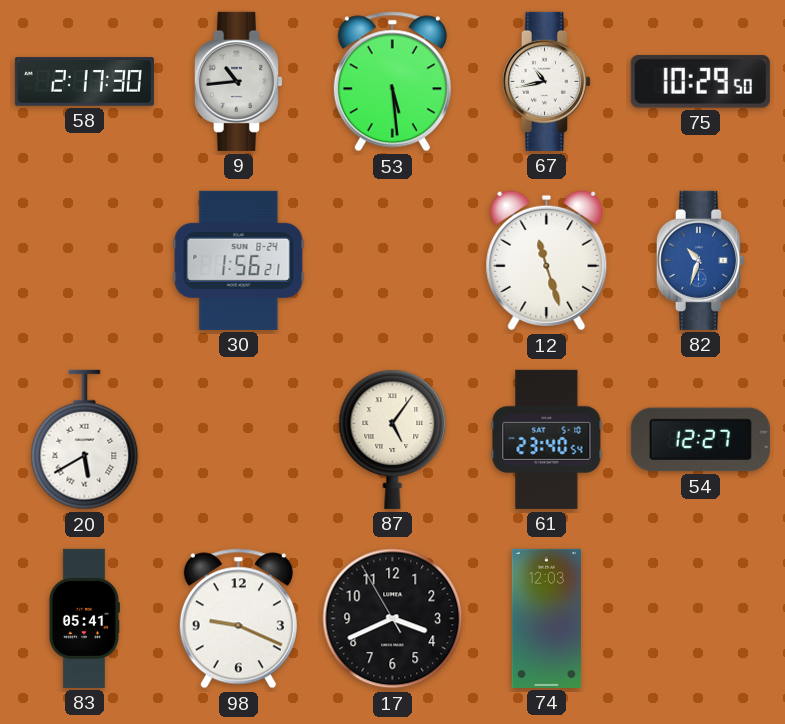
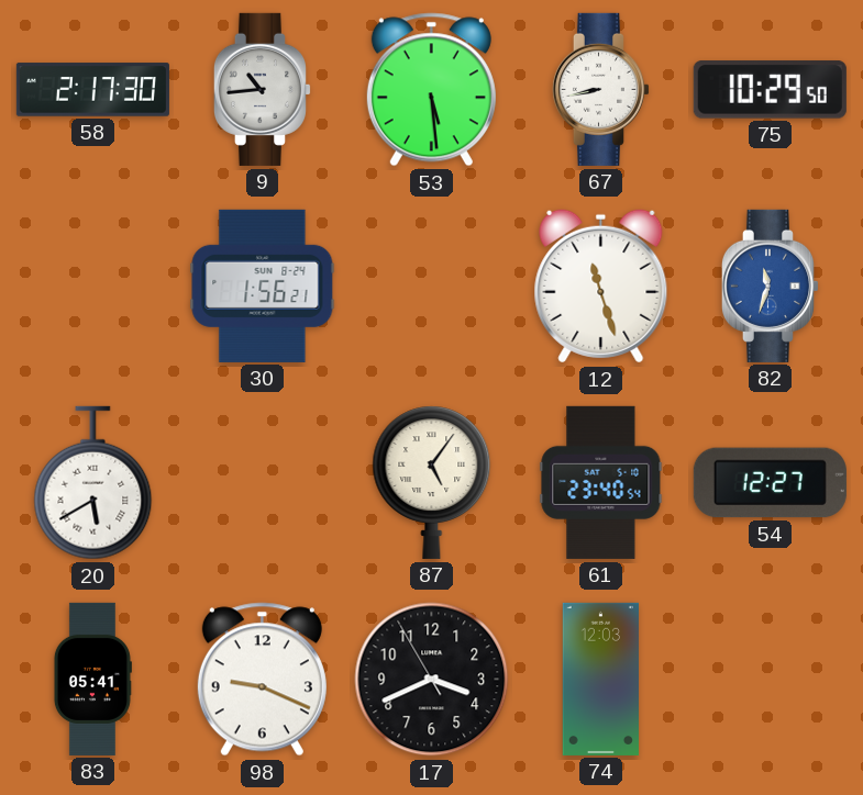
67: 10:43 -> 8:43
82: 10:33 -> 11:33
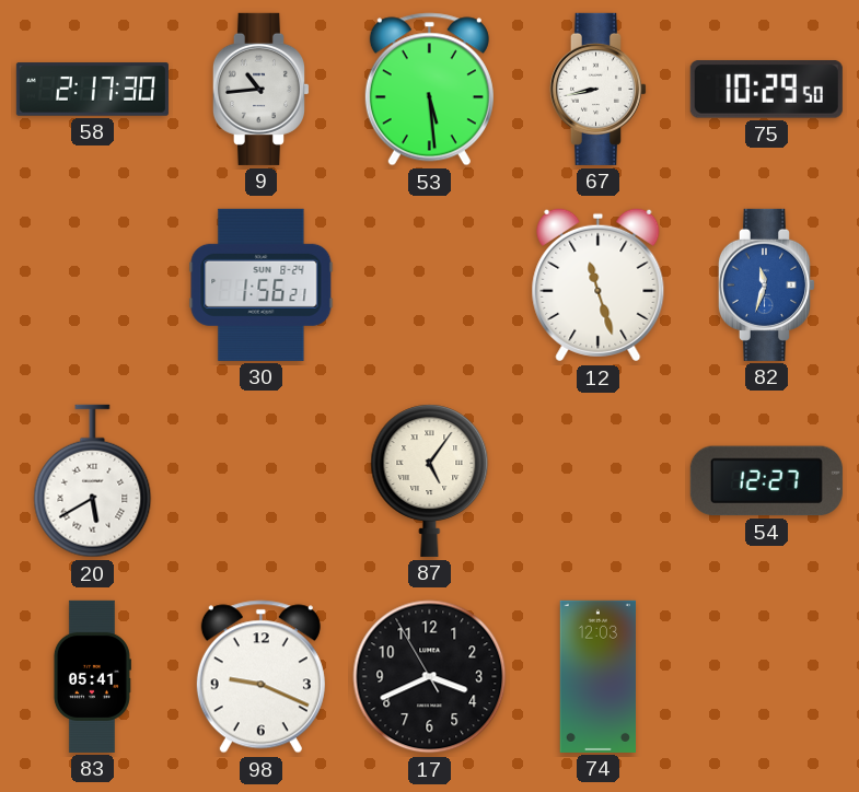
61: 23:40 -> none
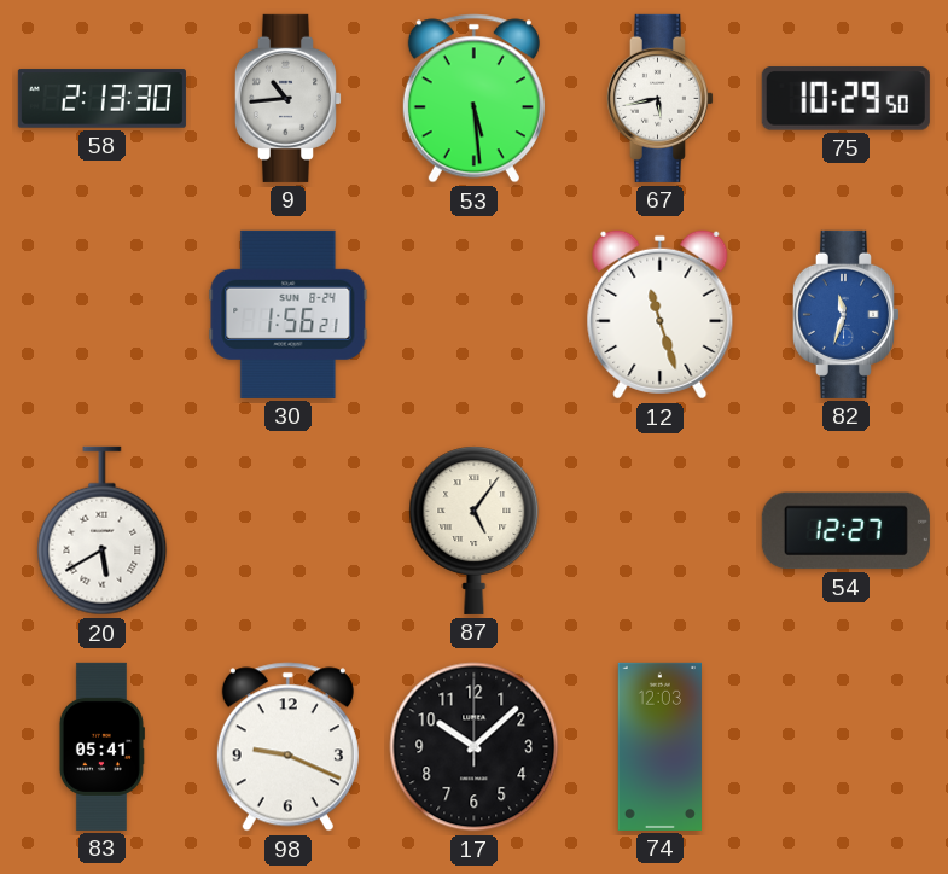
58: 2:17 -> 2:13
67: 8:43 -> 5:43
17: 3:40 -> 10:08
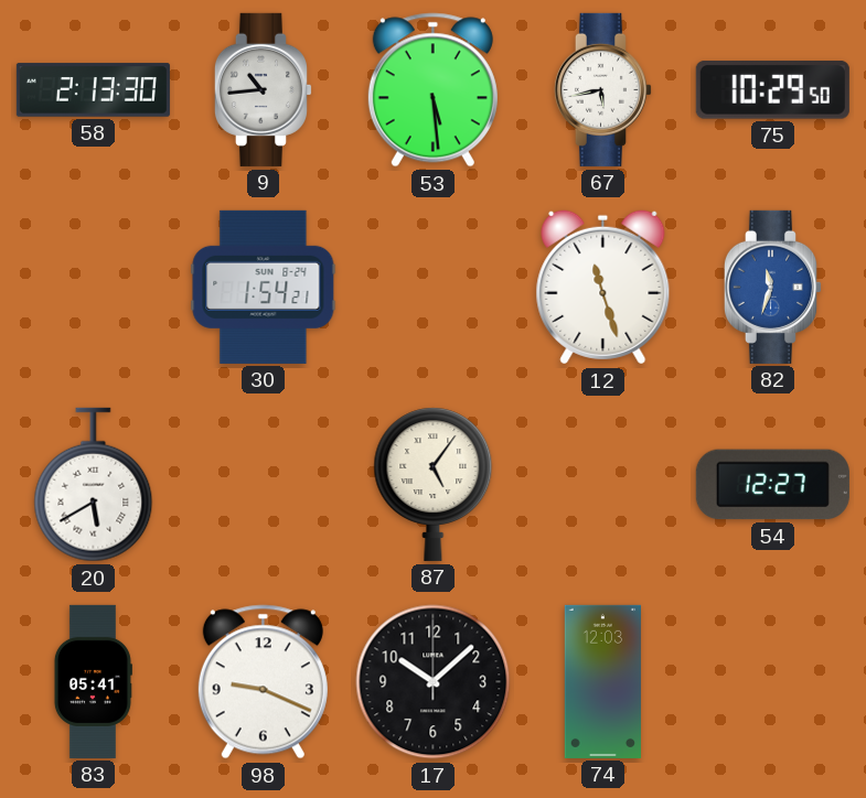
30: 1:56 -> 1:54
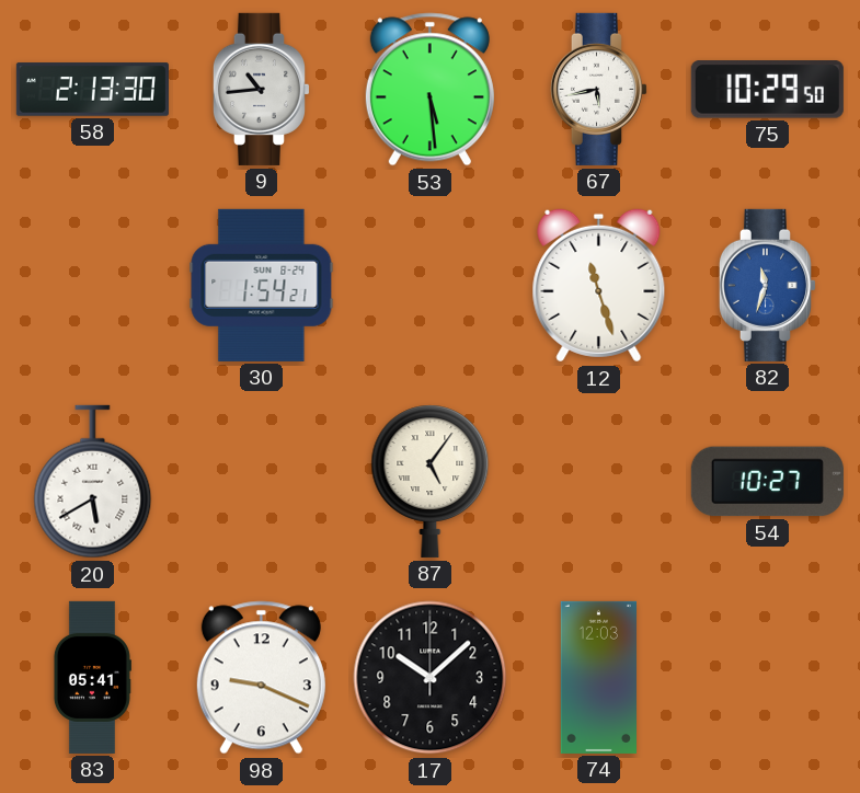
54: 12:27 -> 10:27
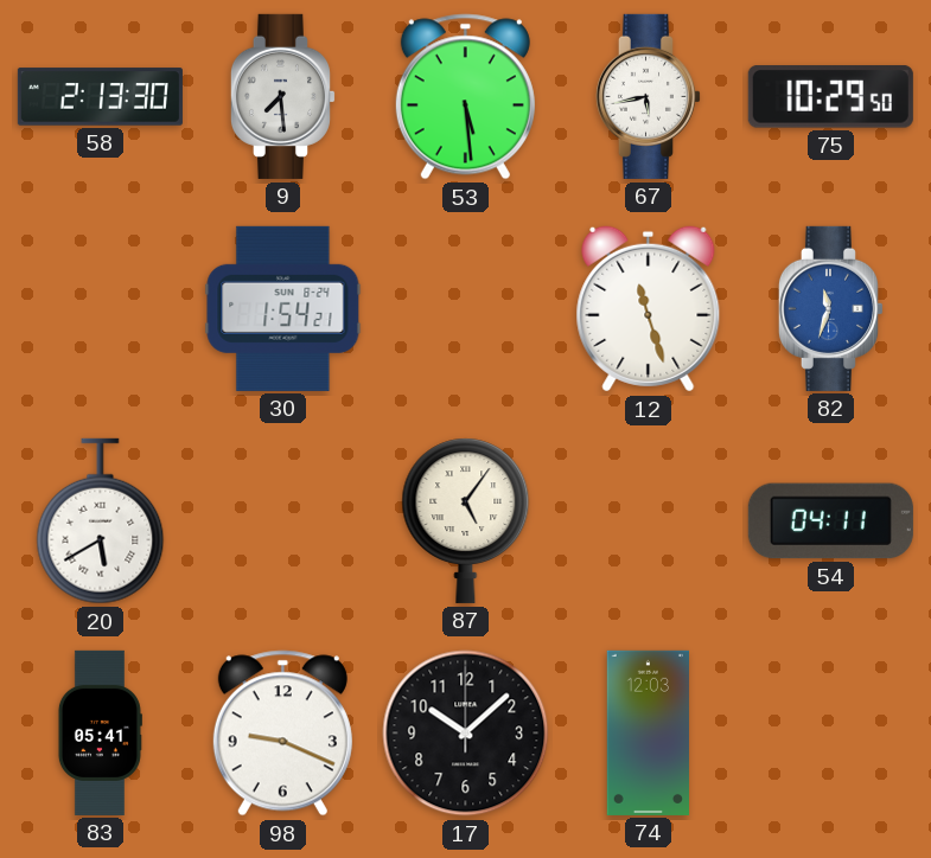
9: 10:44 -> 7:29
54: 10:27 -> 04:11
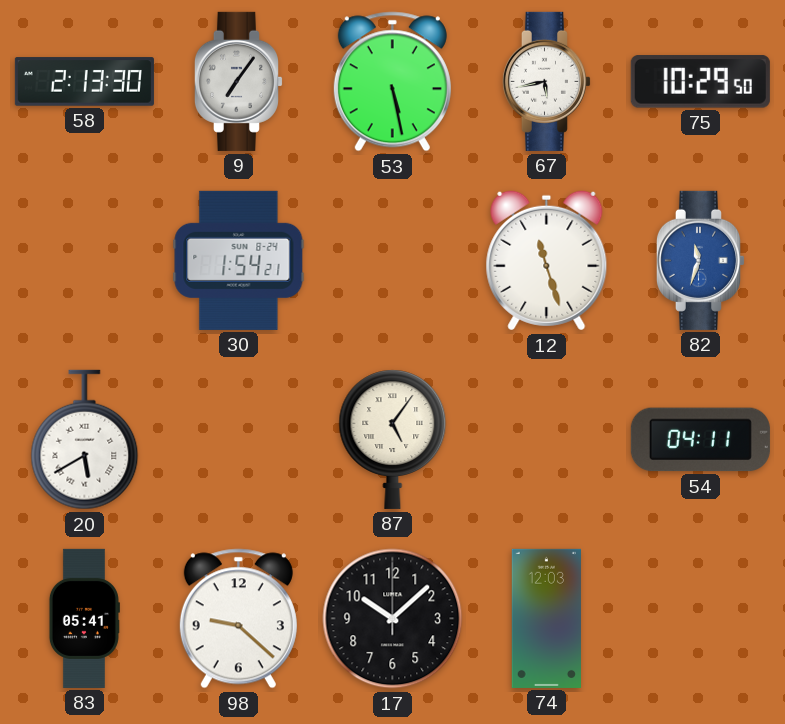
9: 7:29 -> 7:06
53: 5:29 -> 5:28
98: 9:19 -> 9:22
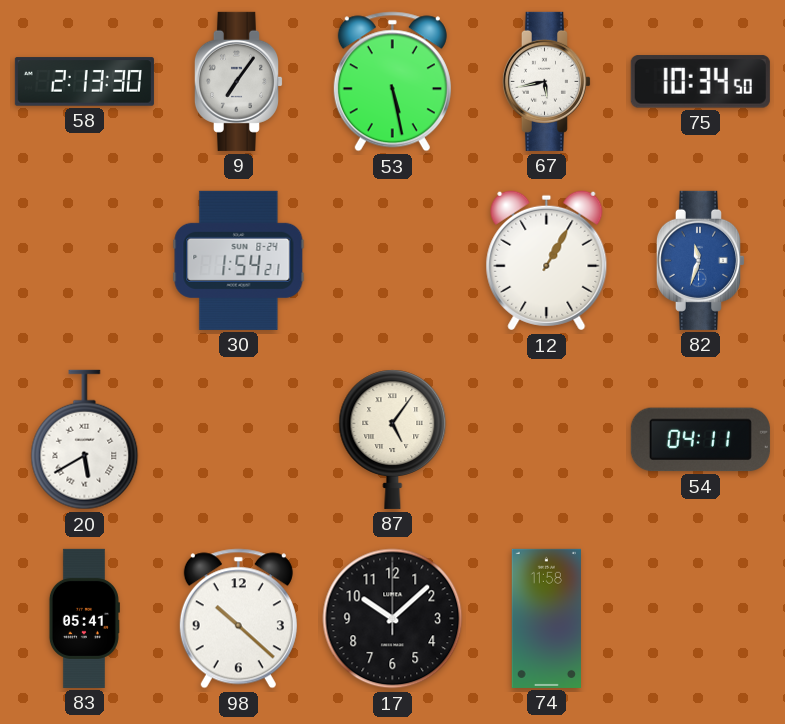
75: 10:29 -> 10:34
12: 11:27 -> 1:05
98: 9:22 -> 10:22
74: 12:03 -> 11:58
